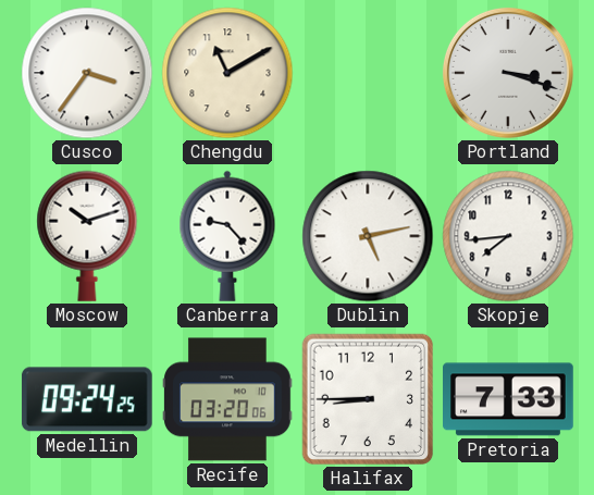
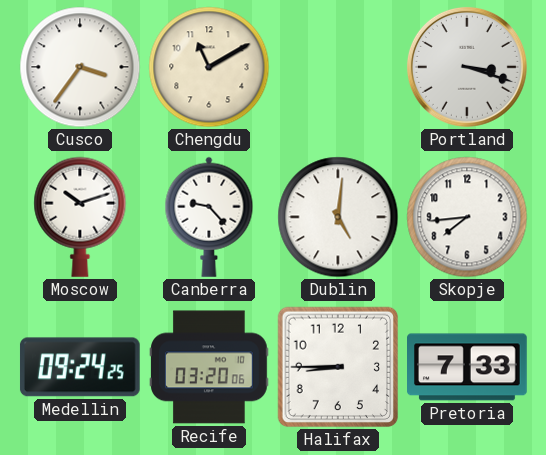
Dublin: 5:13 -> 5:01
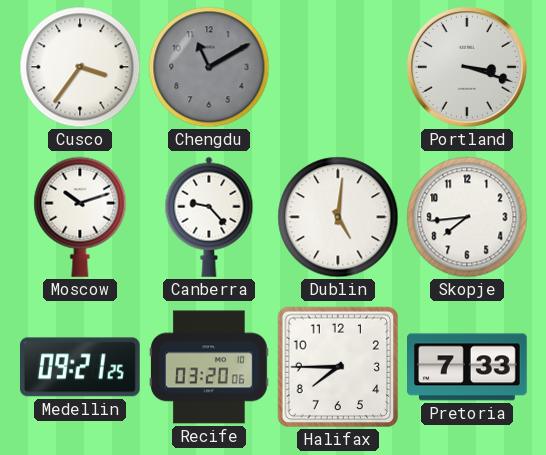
Chengdu dial: cream -> grey
Medellin: 09:24 -> 09:21
Halifax: 8:45 -> 7:45
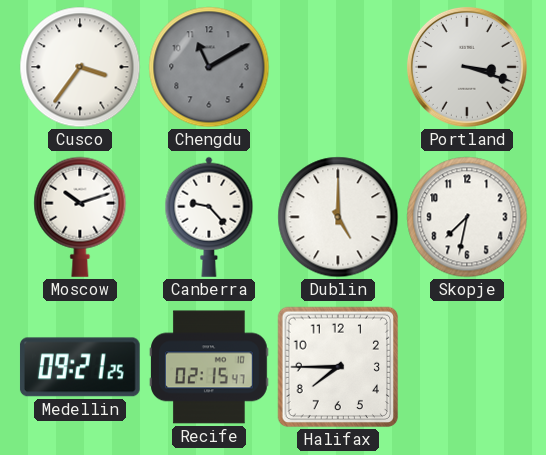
Dublin: 5:01 -> 5:00
Skopje: 7:44 -> 7:32
Recife: 03:20 -> 02:15
Pretoria: 7:33 -> none
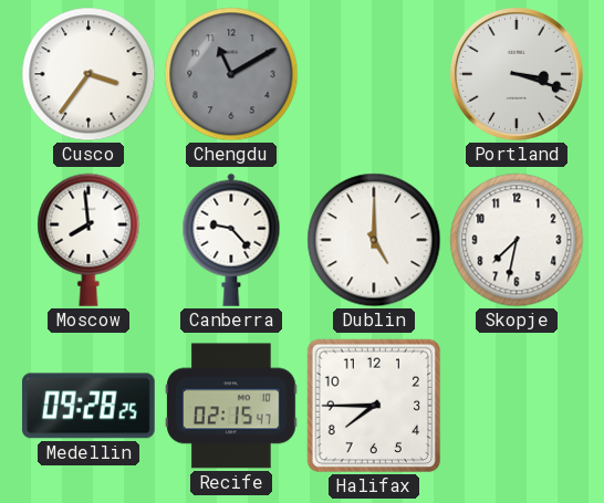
Moscow: 10:12 -> 7:59
Medellin: 09:21 -> 09:28
